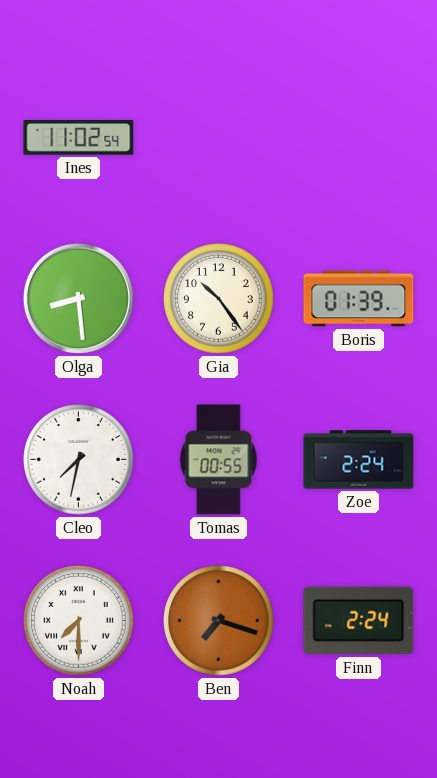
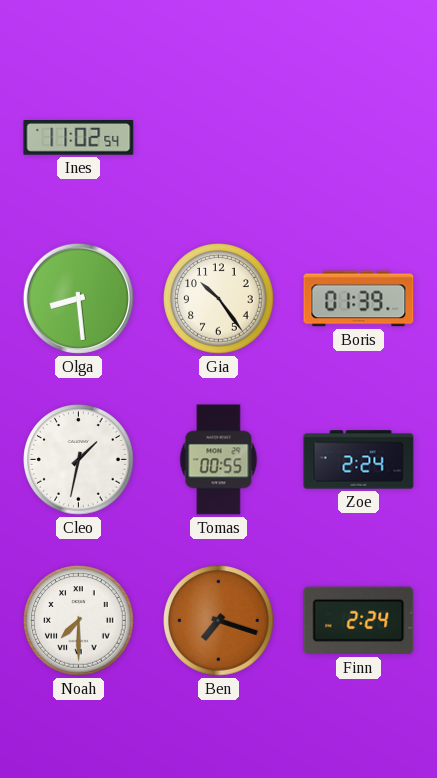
Cleo: 7:32 -> 1:32
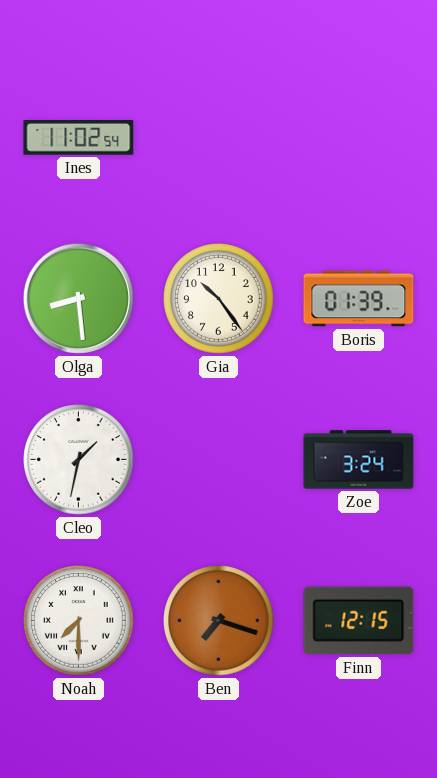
Tomas: 00:55 -> none
Zoe: 2:24 -> 3:24
Finn: 2:24 -> 12:15
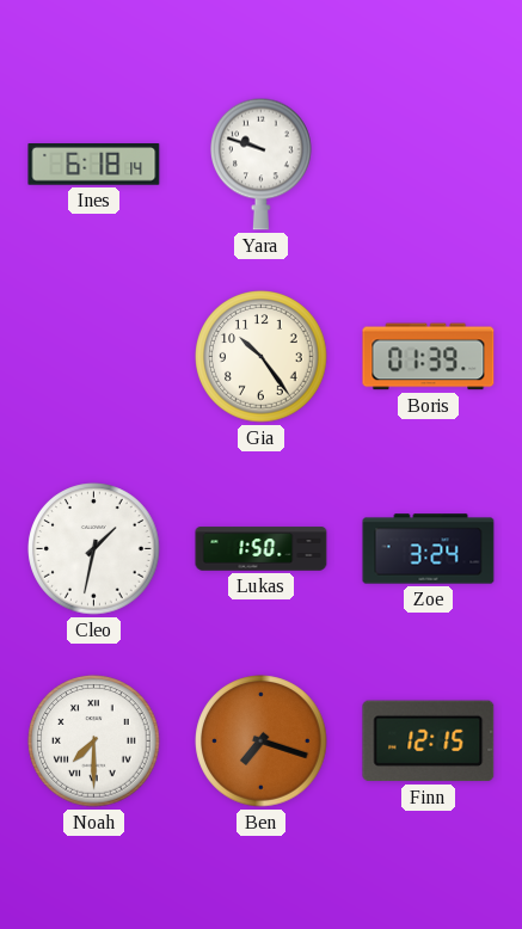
Ines: 11:02 -> 6:18
Yara: none -> 9:48
Olga: 8:29 -> none
Lukas: none -> 1:50
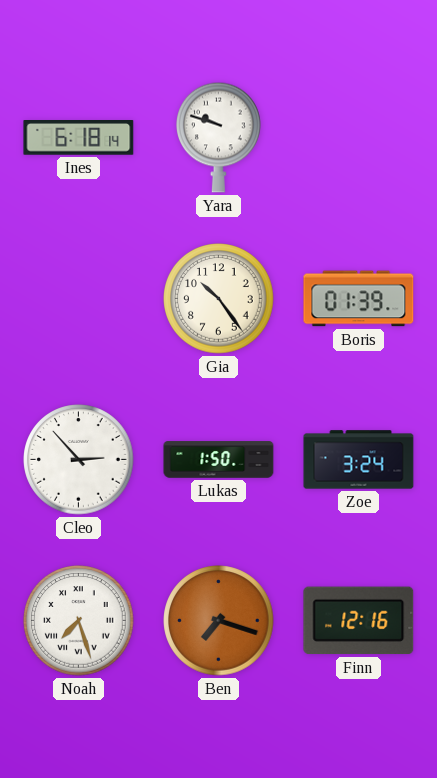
Cleo: 1:32 -> 2:53
Noah: 7:30 -> 7:27
Finn: 12:15 -> 12:16
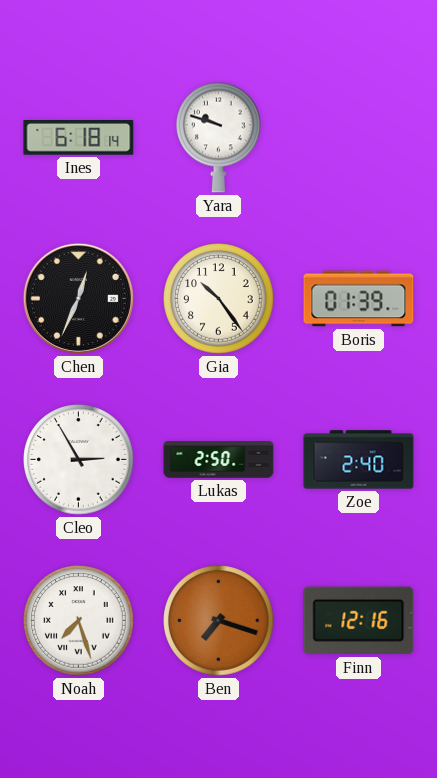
Chen: none -> 12:34
Cleo: 2:53 -> 2:55
Lukas: 1:50 -> 2:50
Zoe: 3:24 -> 2:40
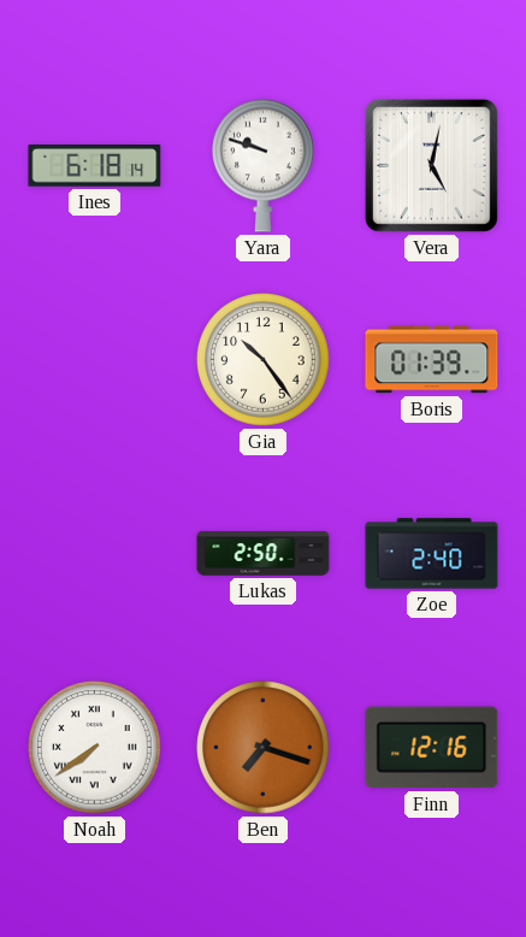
Vera: none -> 5:02
Chen: 12:34 -> none
Cleo: 2:55 -> none
Noah: 7:27 -> 7:39
